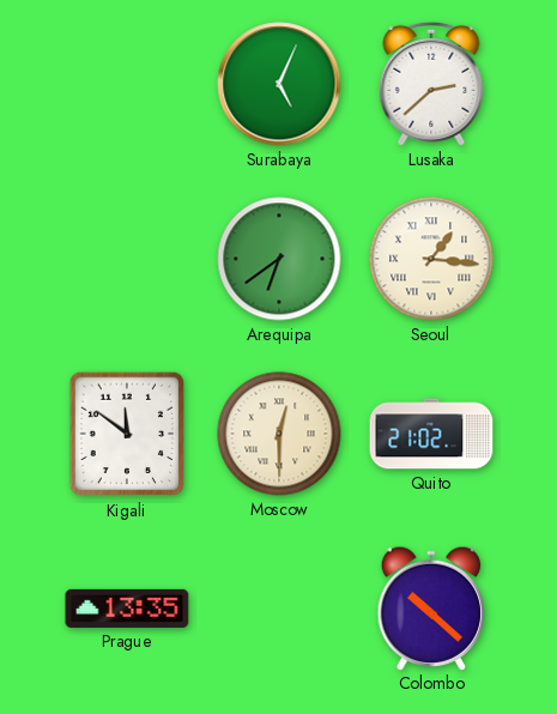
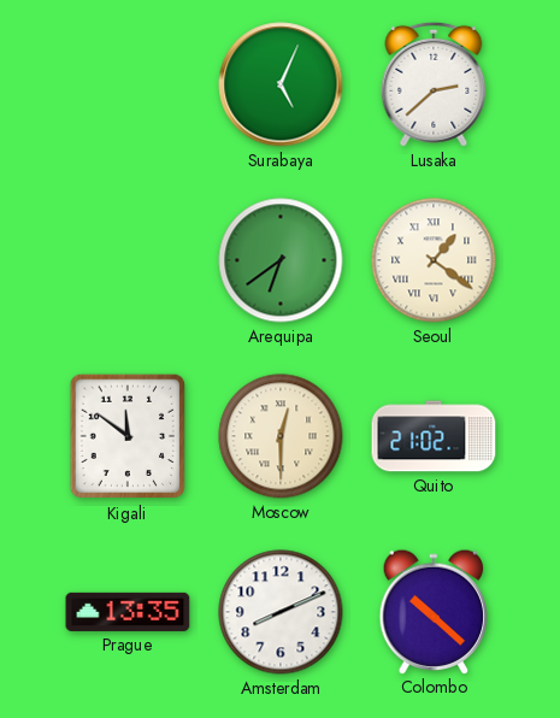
Seoul: 1:16 -> 1:21
Amsterdam: none -> 8:11
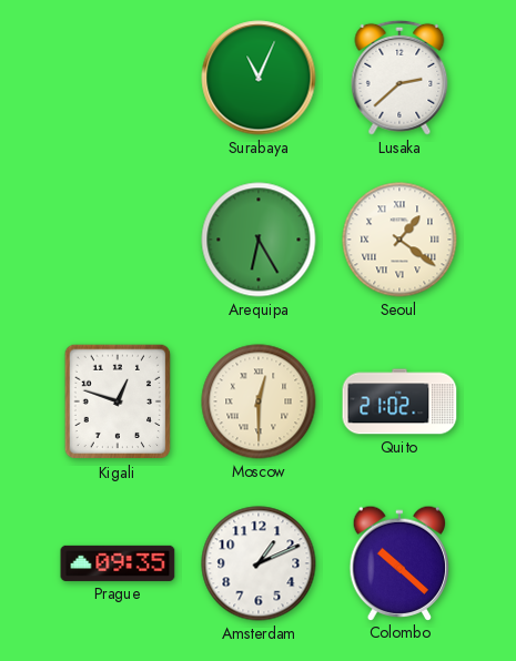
Surabaya: 5:04 -> 11:04
Arequipa: 6:39 -> 6:25
Kigali: 11:51 -> 12:48
Prague: 13:35 -> 09:35
Amsterdam: 8:11 -> 1:11
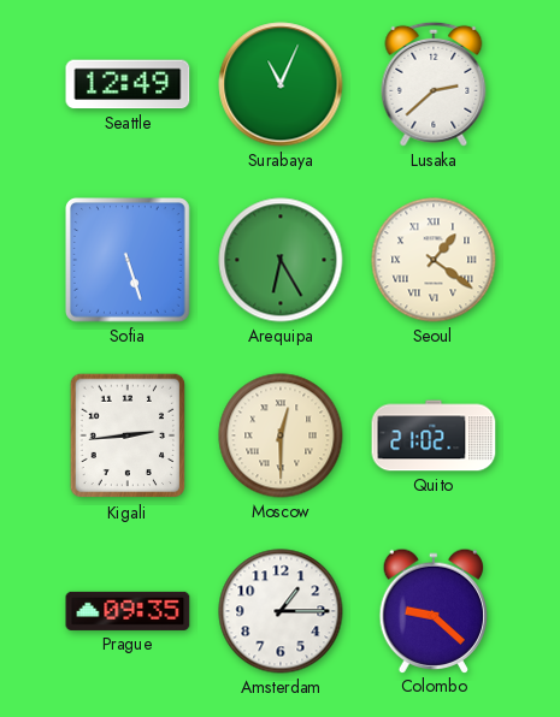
Seattle: none -> 12:49
Sofia: none -> 5:27
Kigali: 12:48 -> 2:44
Amsterdam: 1:11 -> 1:15
Colombo: 10:22 -> 9:22
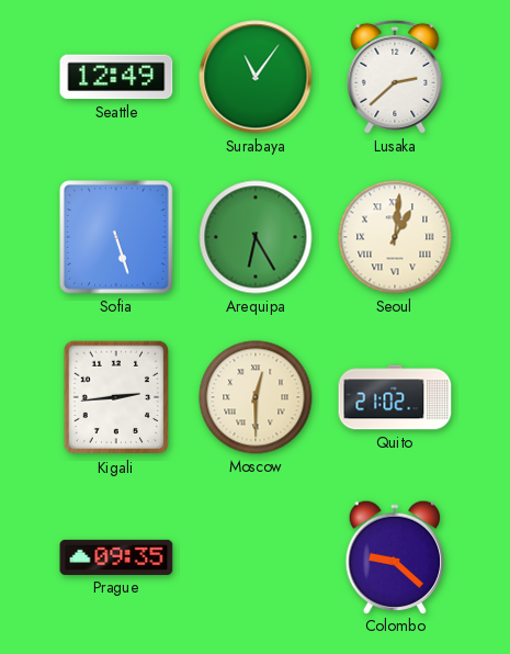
Surabaya: 11:04 -> 11:06
Seoul: 1:21 -> 1:01
Amsterdam: 1:15 -> none
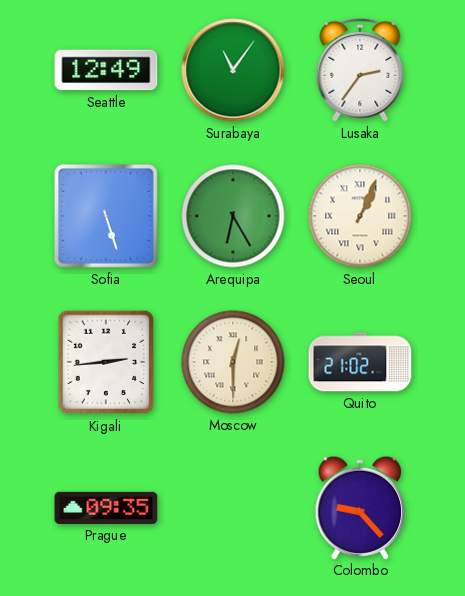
Lusaka: 2:38 -> 2:36
Seoul: 1:01 -> 1:04
Colombo: 9:22 -> 9:23
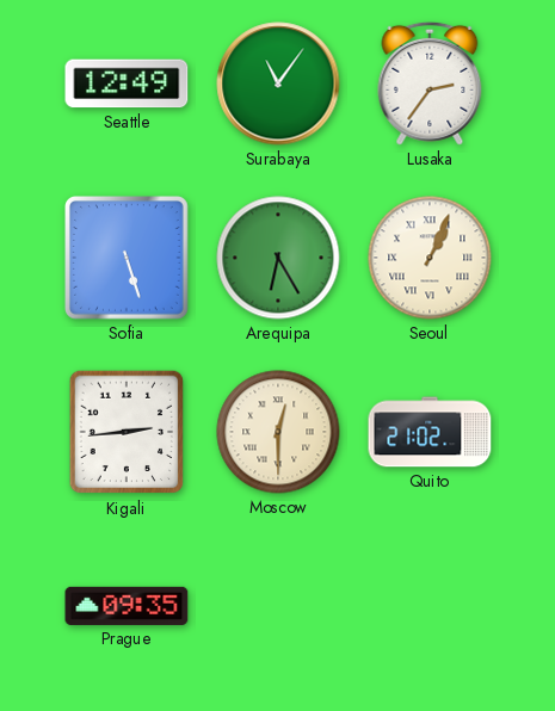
Colombo: 9:23 -> none
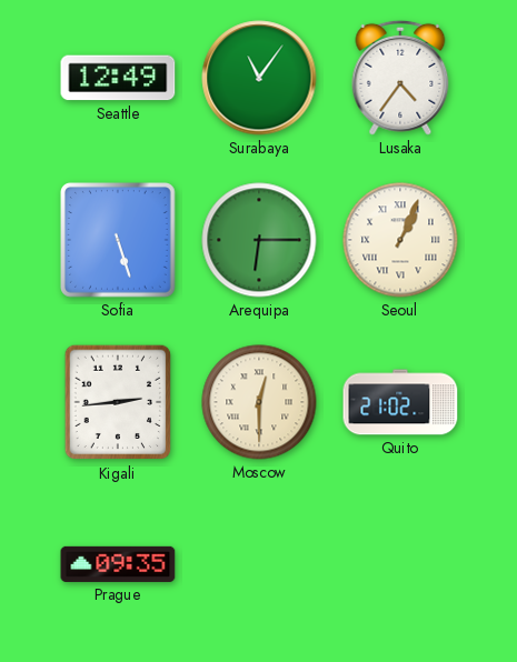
Lusaka: 2:36 -> 4:36
Arequipa: 6:25 -> 6:15
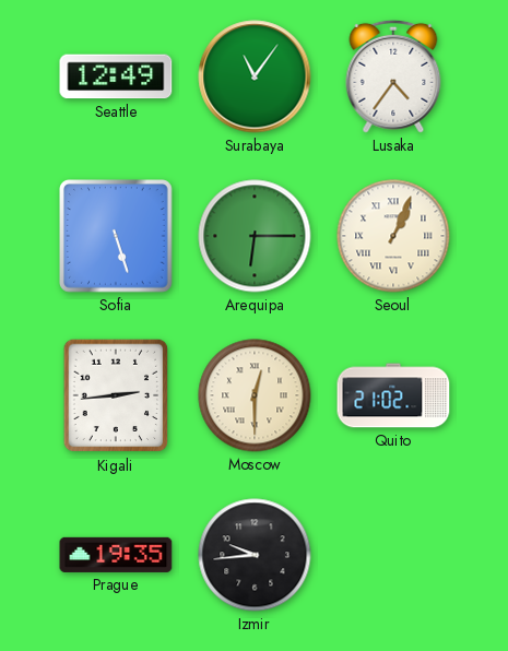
Prague: 09:35 -> 19:35
Izmir: none -> 9:44
